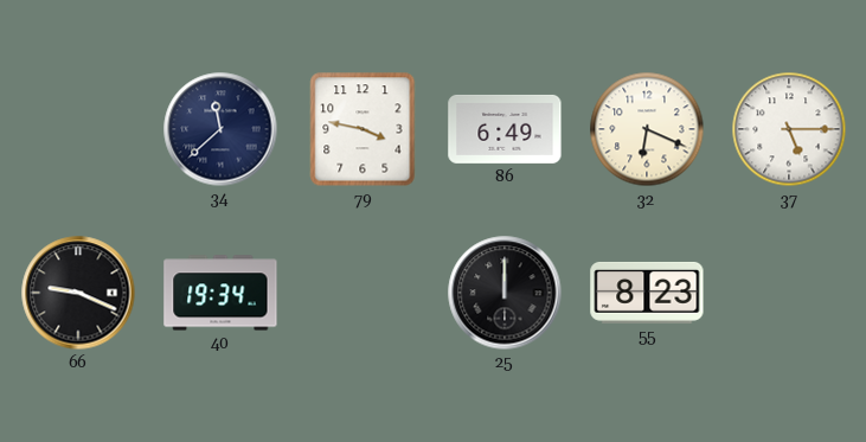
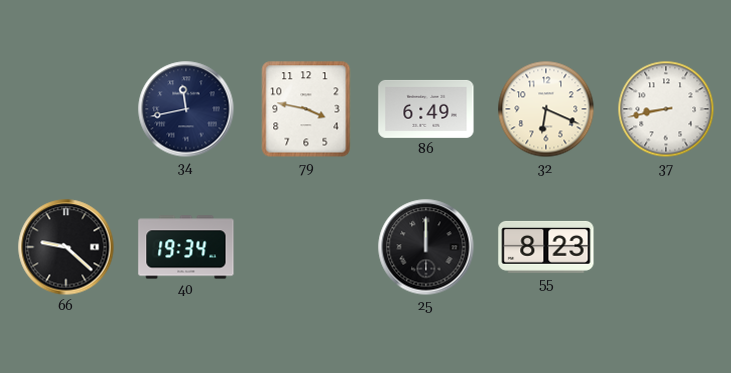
34: 11:38 -> 11:43
37: 5:15 -> 8:43
66: 9:19 -> 9:22
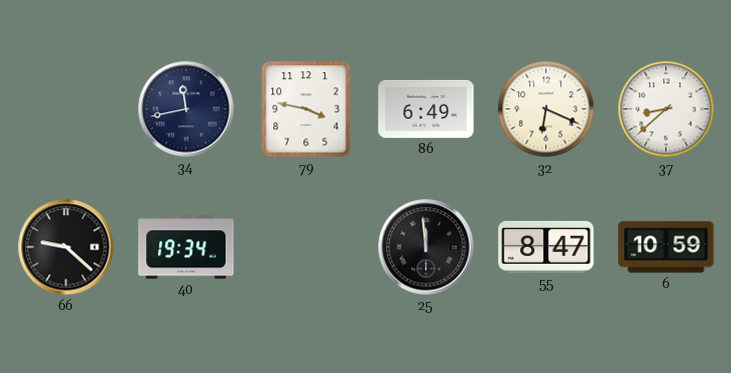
37: 8:43 -> 8:38
25: 12:00 -> 11:59
55: 8:23 -> 8:47
6: none -> 10:59
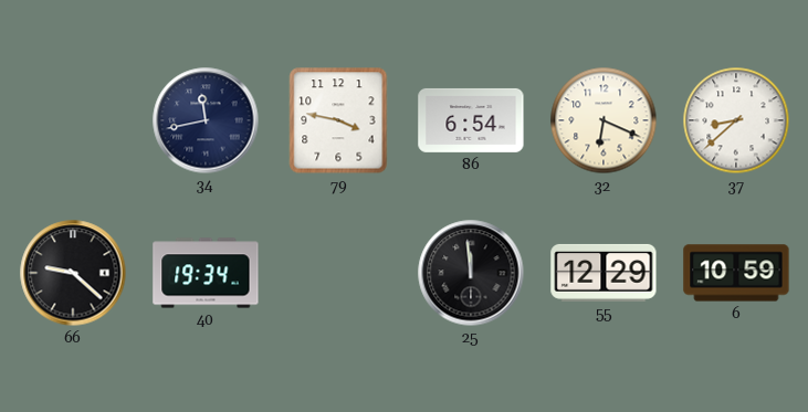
86: 6:49 -> 6:54
55: 8:47 -> 12:29
